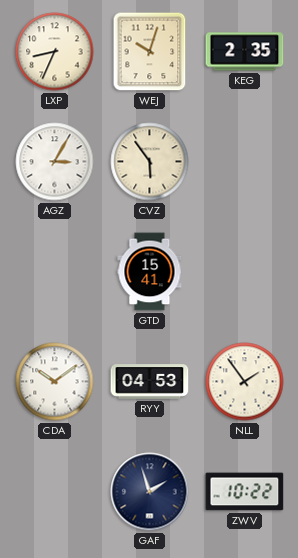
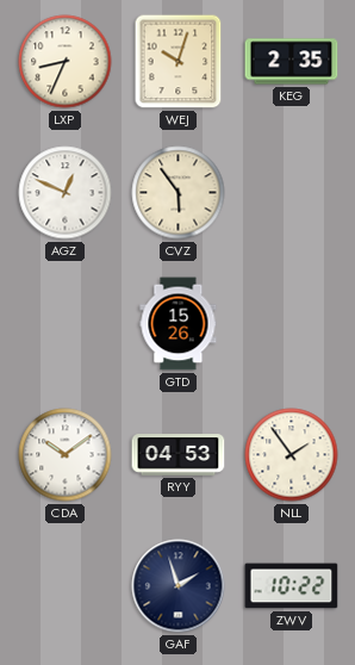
AGZ: 3:05 -> 12:49
GTD: 15:41 -> 15:26
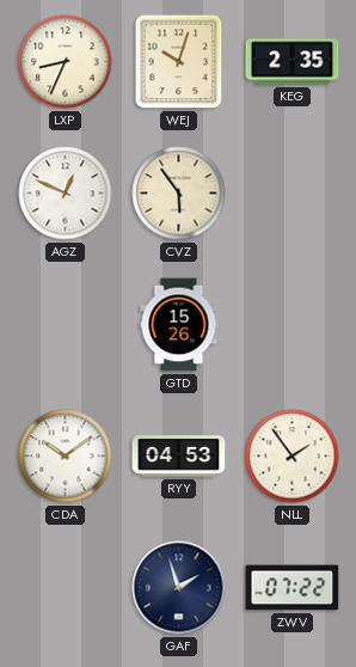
ZWV: 10:22 -> 07:22
